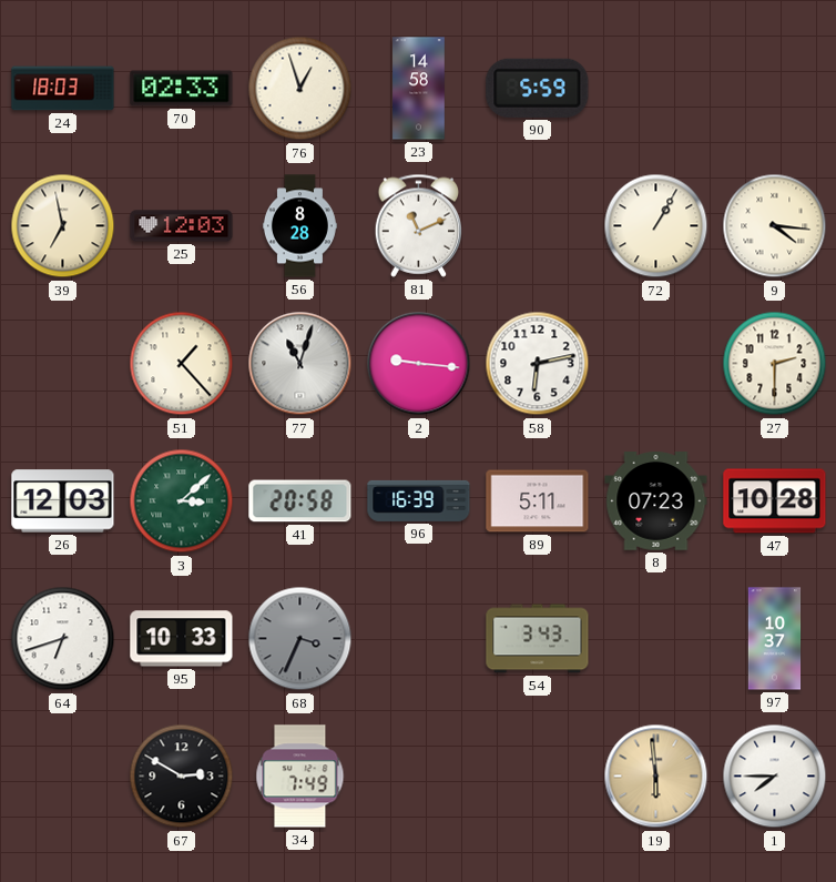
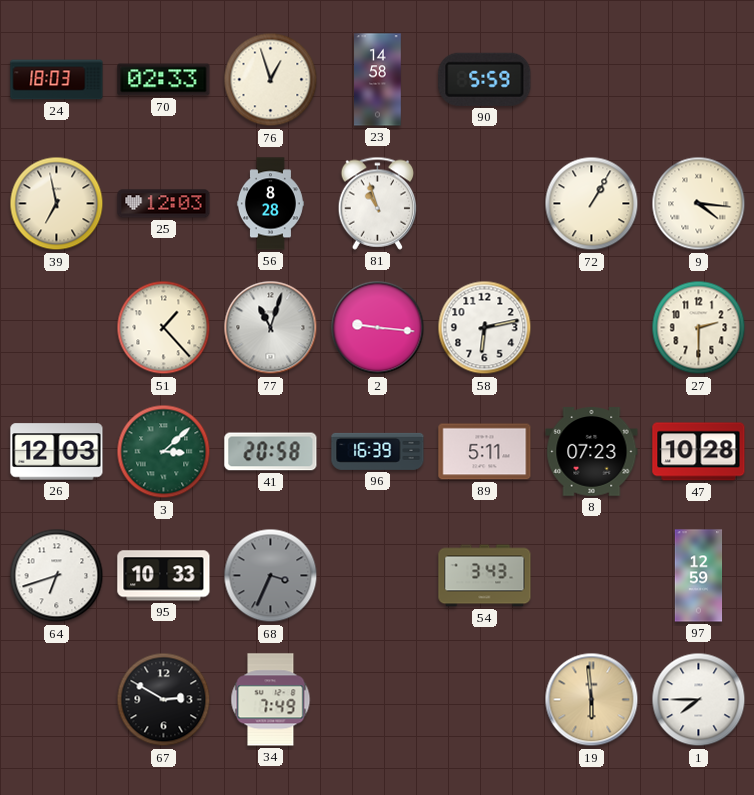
81: 11:11 -> 10:57
97: 10:37 -> 12:59
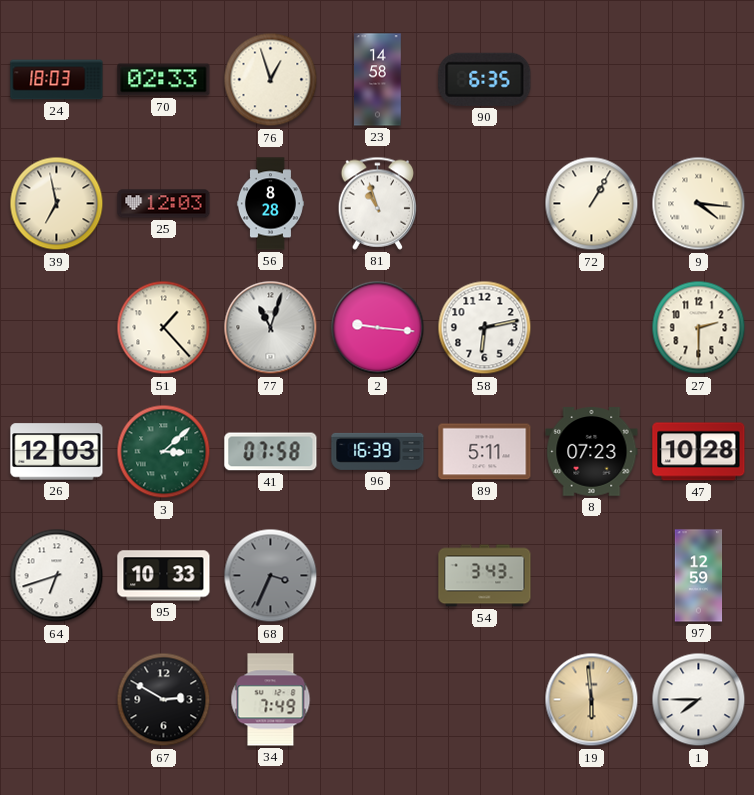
90: 5:59 -> 6:35
41: 20:58 -> 07:58
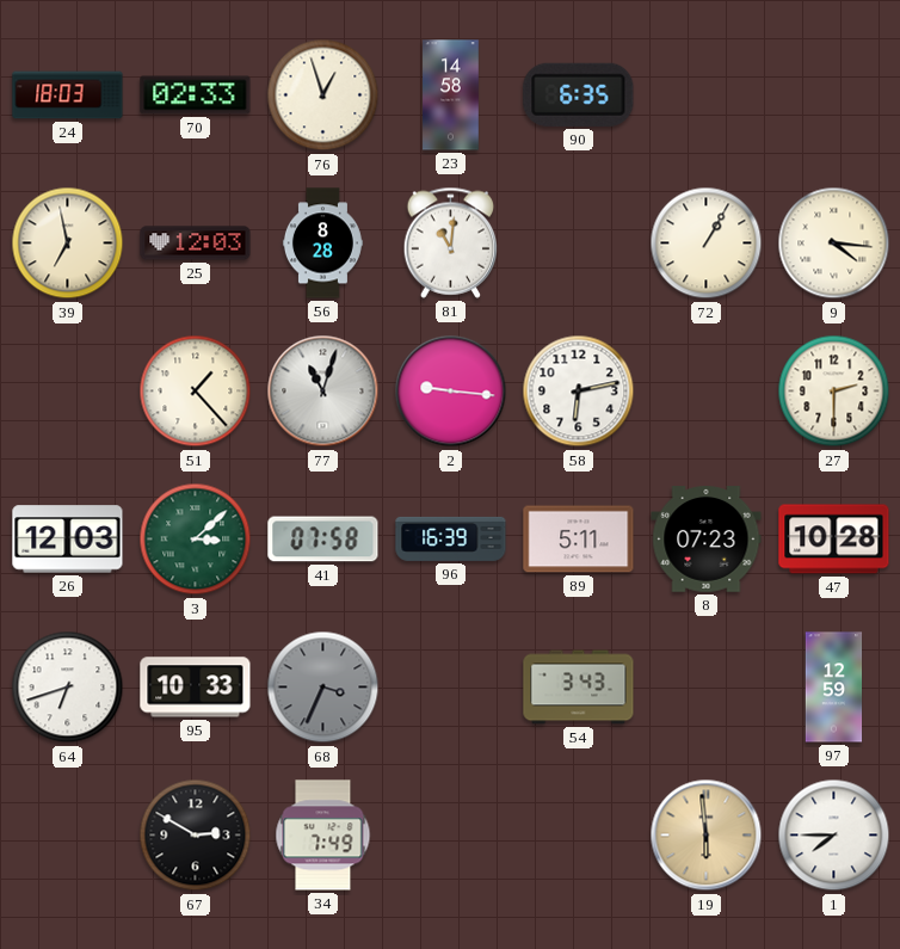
81: 10:57 -> 11:01
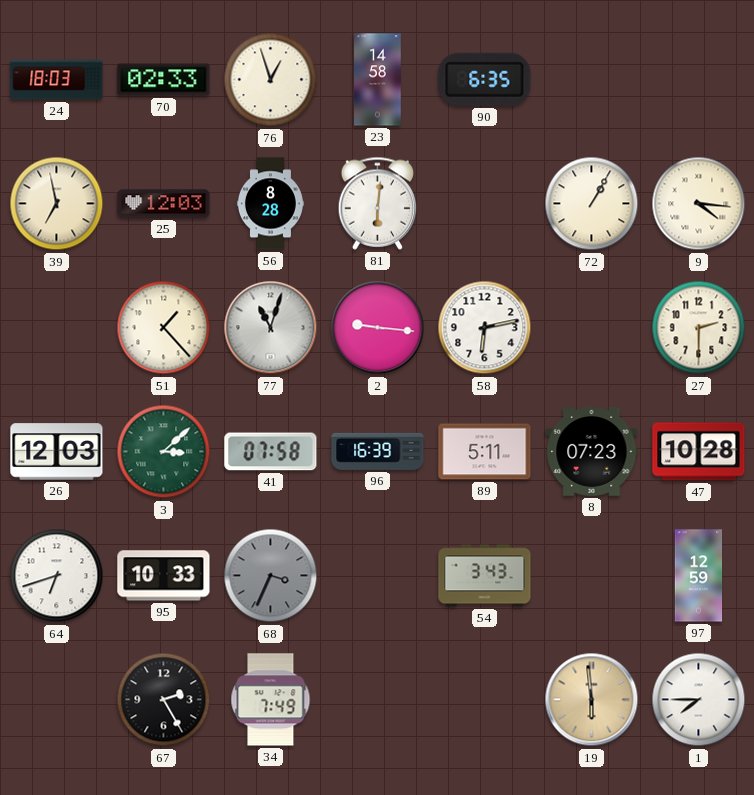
81: 11:01 -> 6:01
67: 2:50 -> 2:25
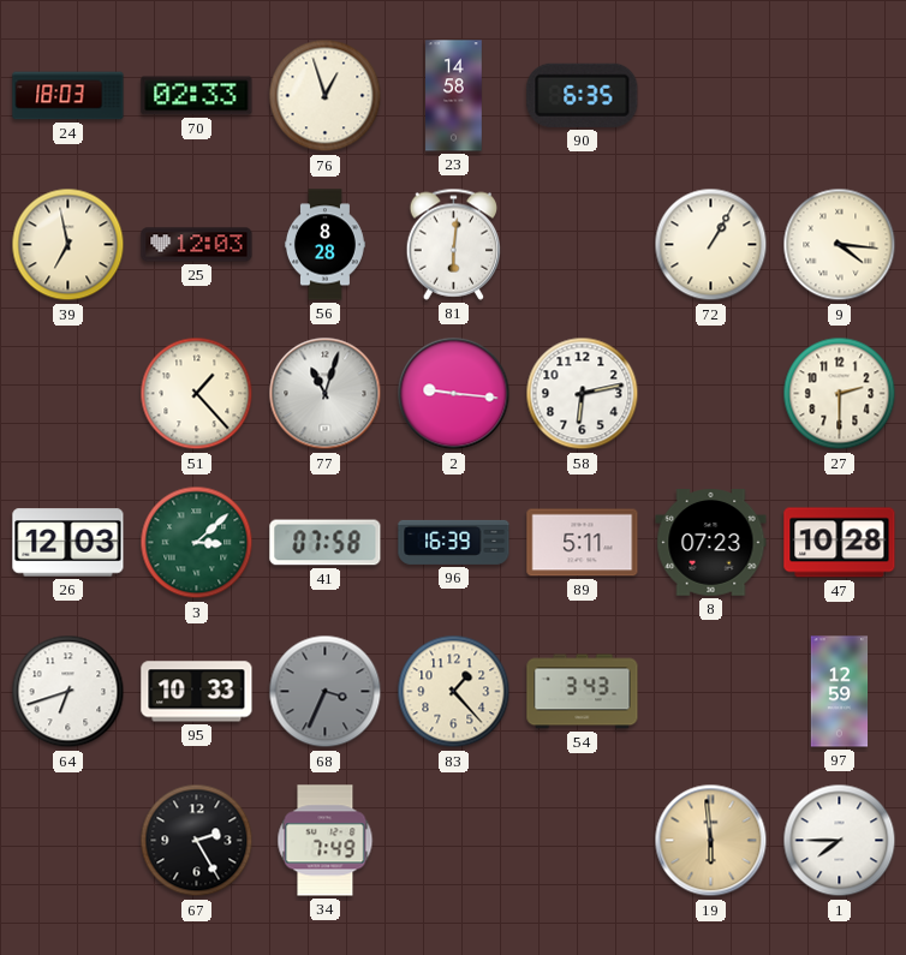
83: none -> 1:23
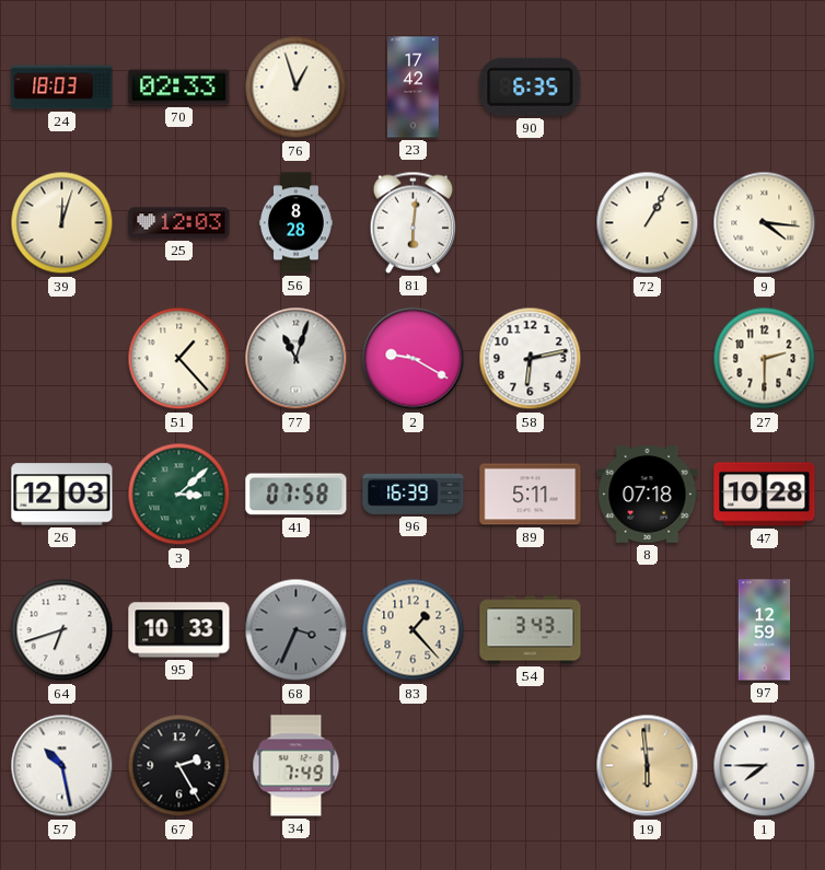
23: 14:58 -> 17:42
39: 6:58 -> 12:03
2: 9:16 -> 9:20
8: 07:23 -> 07:18
57: none -> 10:28
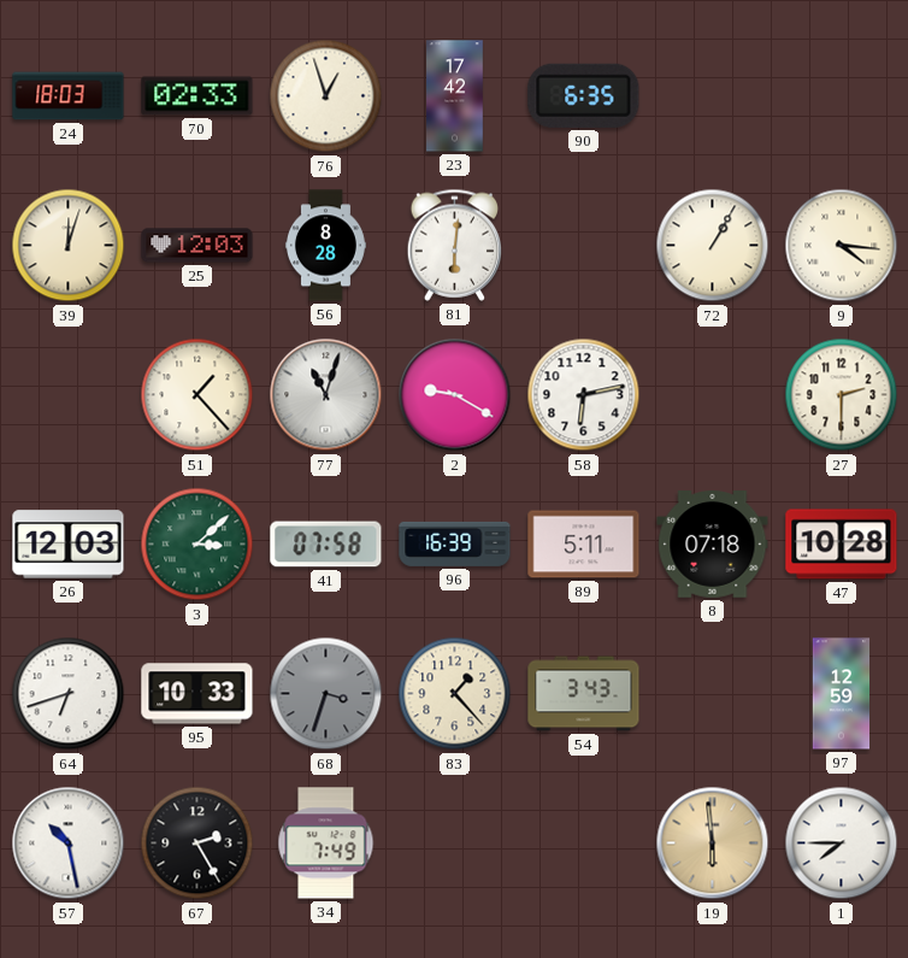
68: 3:34 -> 3:33
